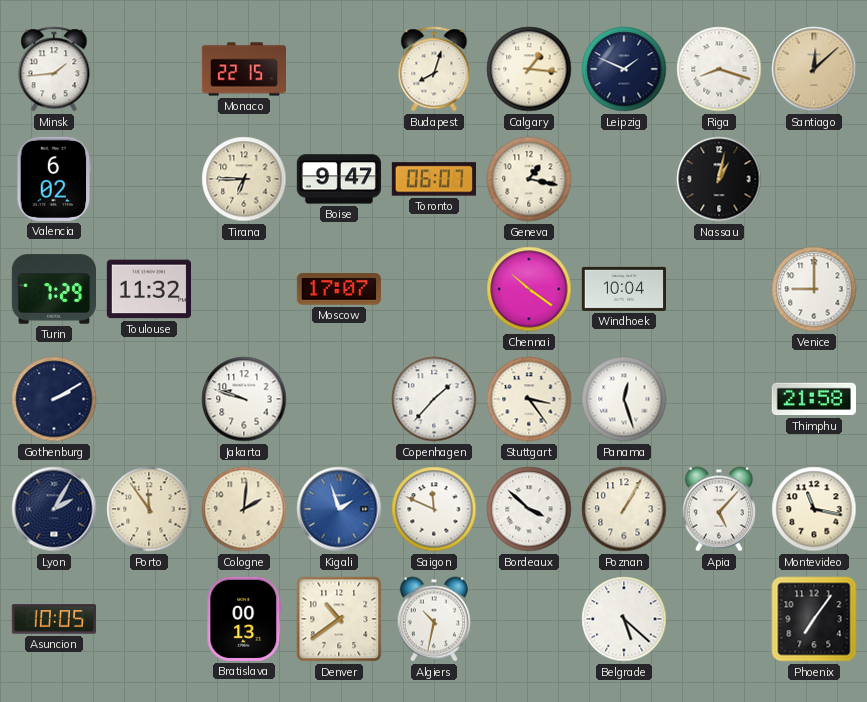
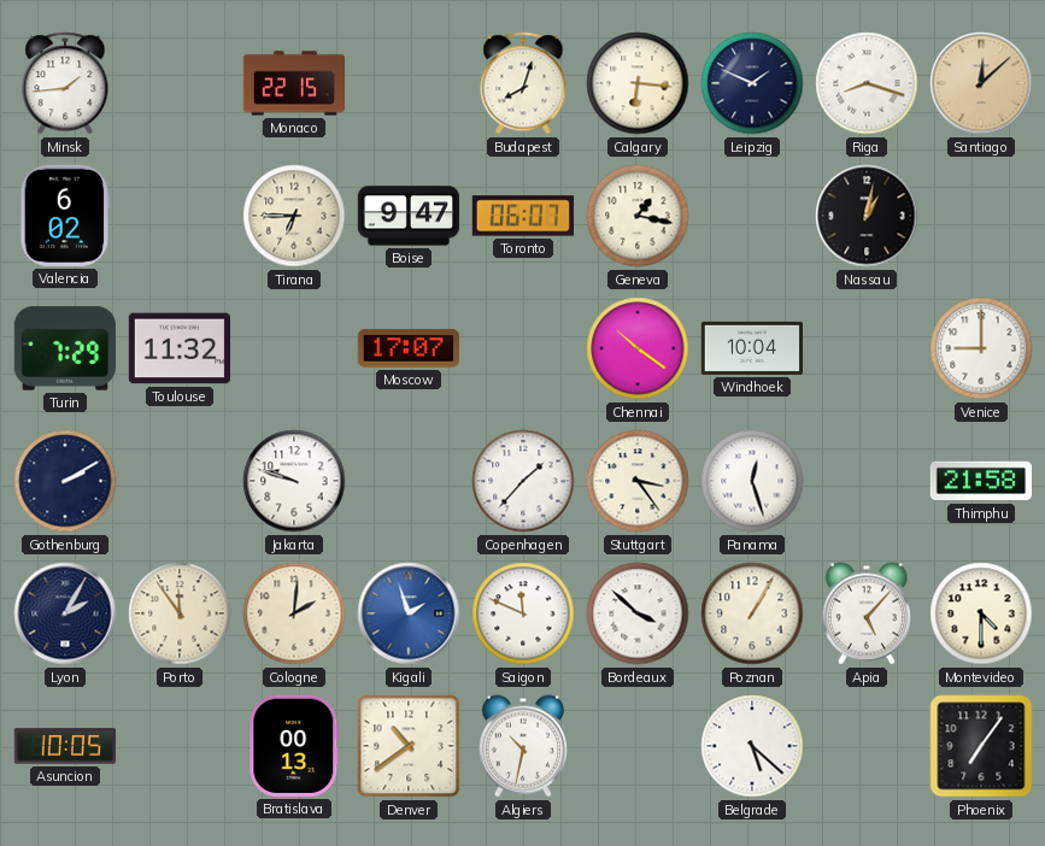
Calgary: 1:16 -> 6:16
Montevideo: 11:17 -> 4:30
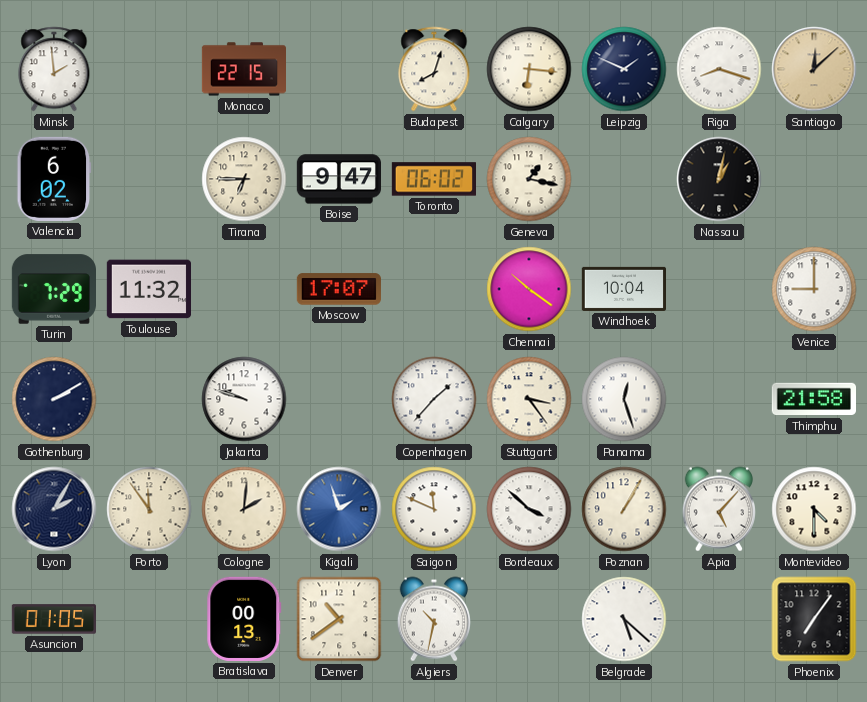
Minsk: 1:44 -> 1:59
Toronto: 06:07 -> 06:02
Asuncion: 10:05 -> 01:05
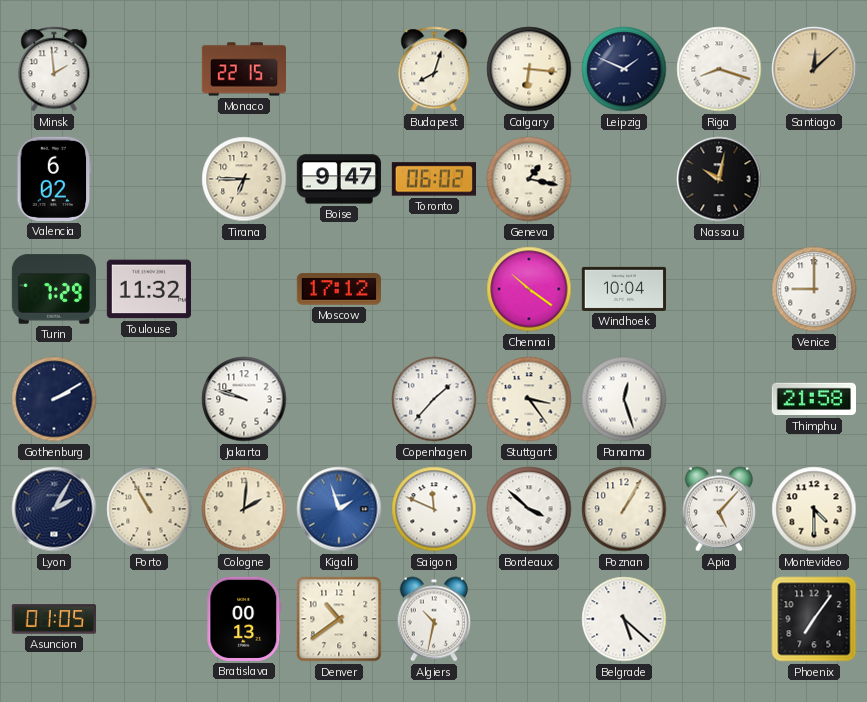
Nassau: 1:02 -> 10:02
Moscow: 17:07 -> 17:12
Porto: 11:54 -> 10:55
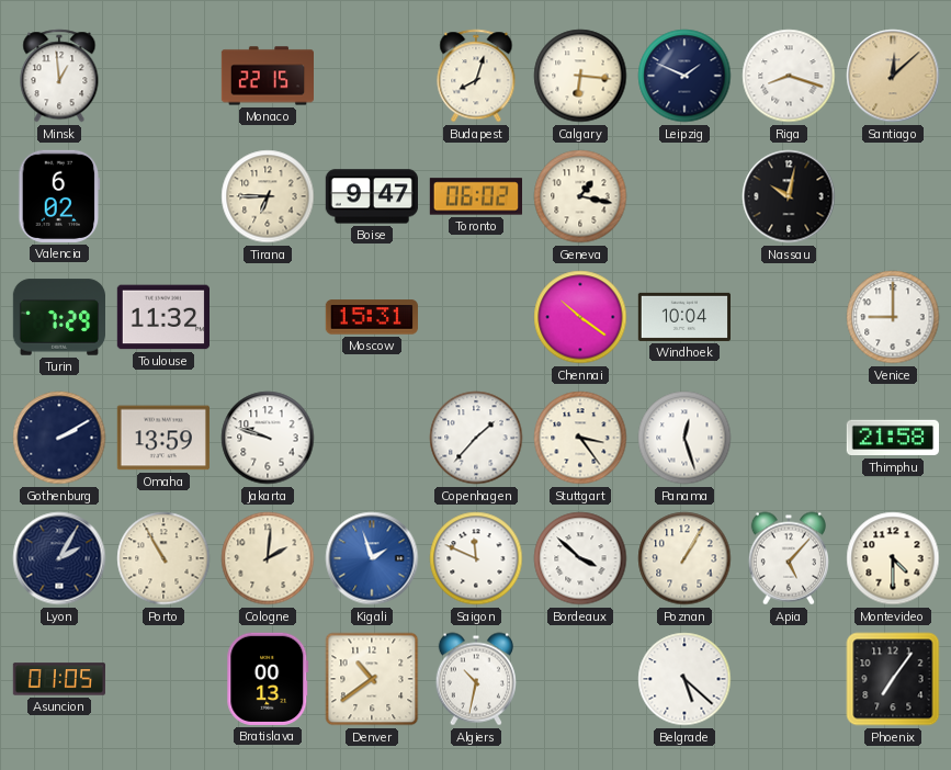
Minsk: 1:59 -> 12:59
Moscow: 17:12 -> 15:31
Omaha: none -> 13:59
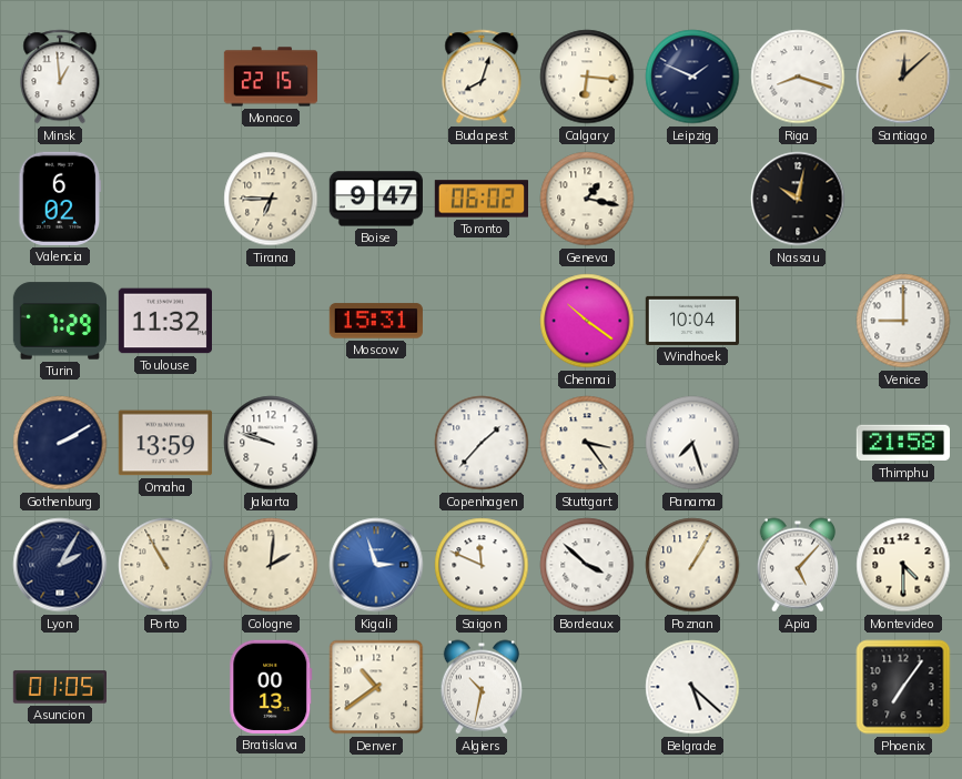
Panama: 12:27 -> 7:27
Kigali: 1:57 -> 2:57
